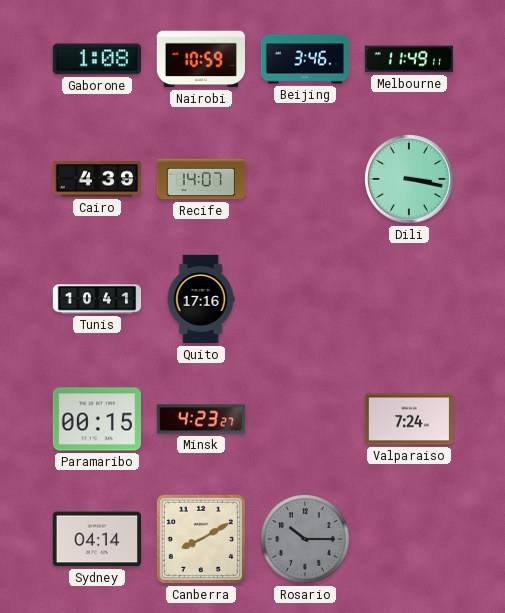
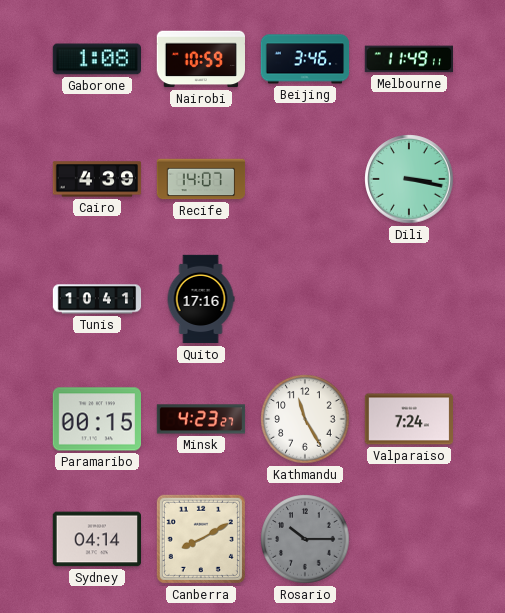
Kathmandu: none -> 11:25
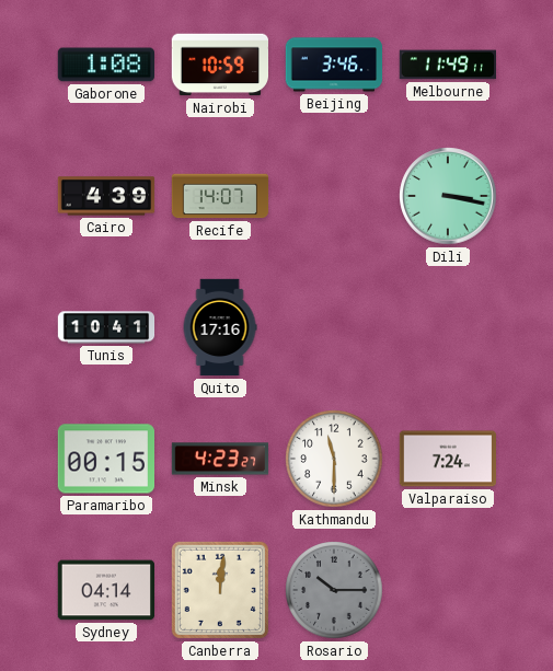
Kathmandu: 11:25 -> 11:30
Canberra: 8:10 -> 12:01
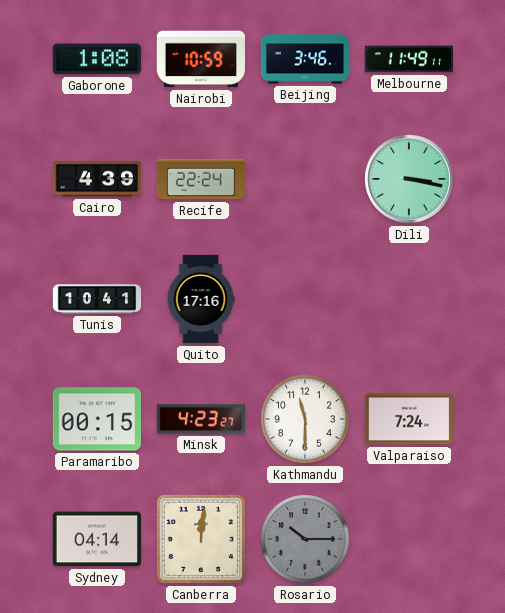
Recife: 14:07 -> 22:24
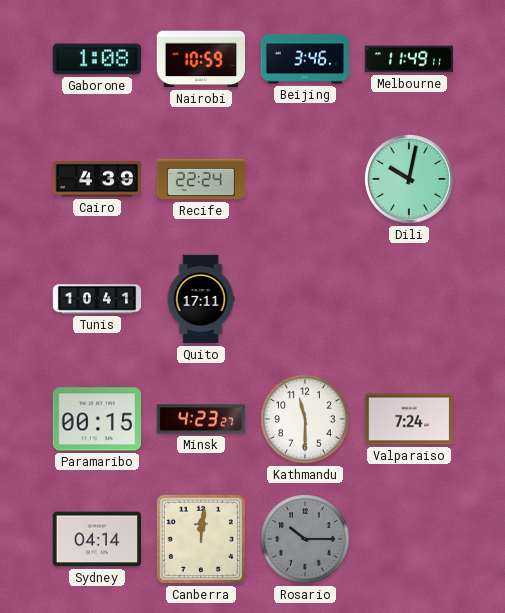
Dili: 3:17 -> 10:02
Quito: 17:16 -> 17:11
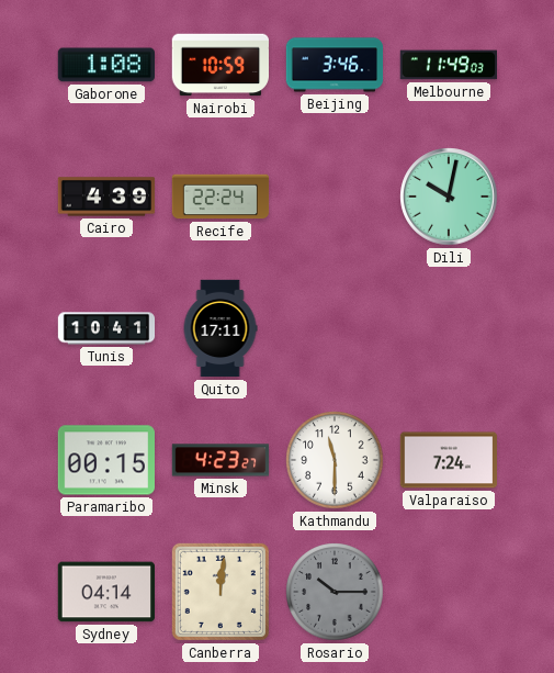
Melbourne: 11:49:11 -> 11:49:03
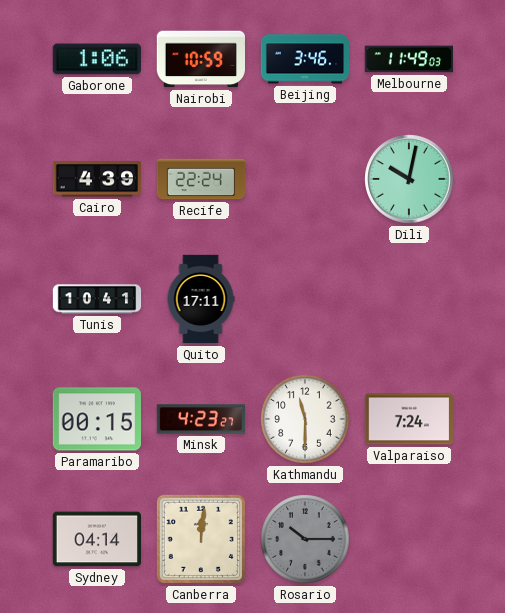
Gaborone: 1:08 -> 1:06
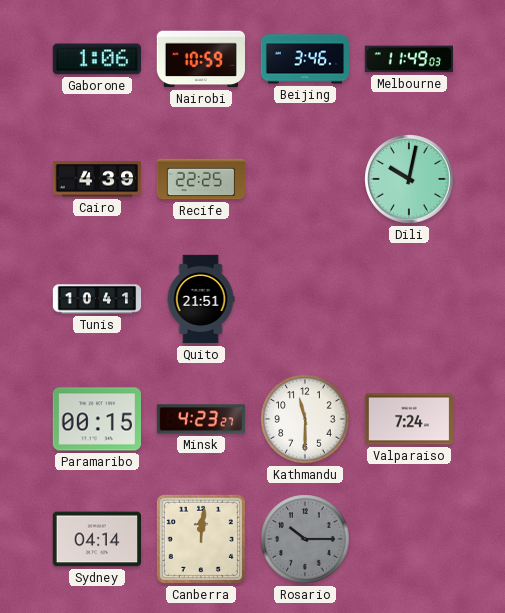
Recife: 22:24 -> 22:25
Quito: 17:11 -> 21:51
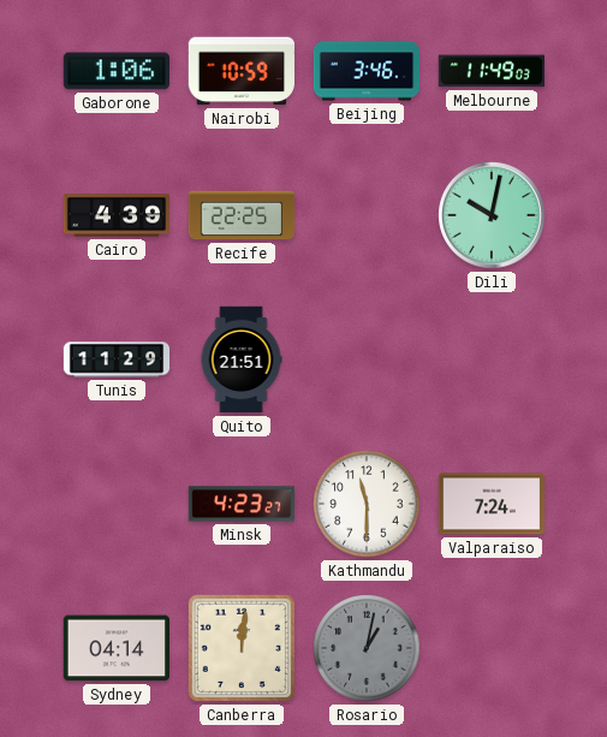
Tunis: 10:41 -> 11:29
Paramaribo: 00:15 -> none
Rosario: 10:15 -> 1:02
